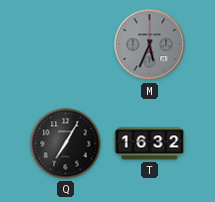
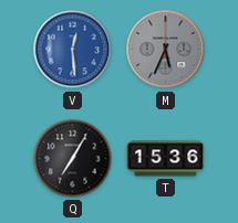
V: none -> 12:29
T: 16:32 -> 15:36
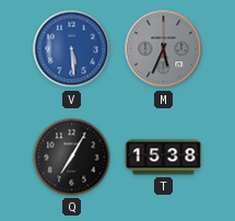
V: 12:29 -> 5:29
T: 15:36 -> 15:38
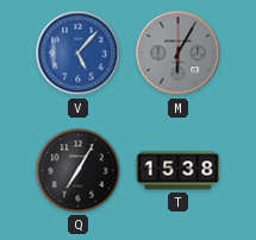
V: 5:29 -> 5:07
M: 5:34 -> 6:05
